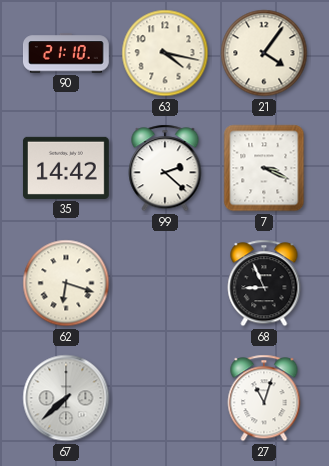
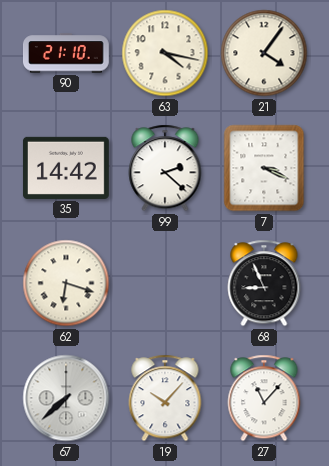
19: none -> 10:07
27: 11:03 -> 11:07
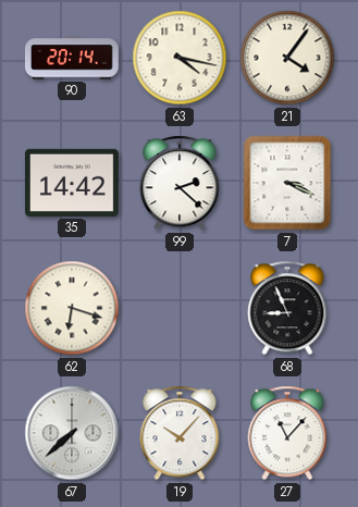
90: 21:10 -> 20:14
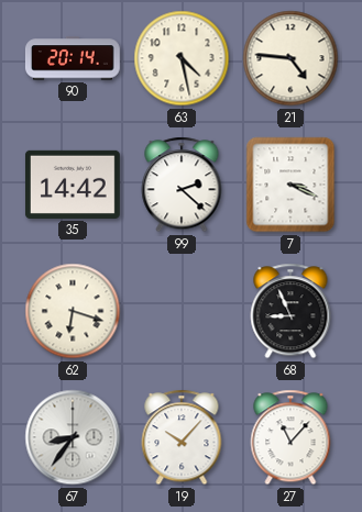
63: 4:17 -> 4:28
21: 4:06 -> 4:46
67: 7:38 -> 8:36
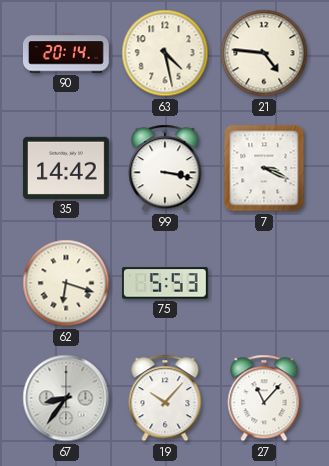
99: 2:22 -> 3:17
75: none -> 5:53
68: 8:56 -> none
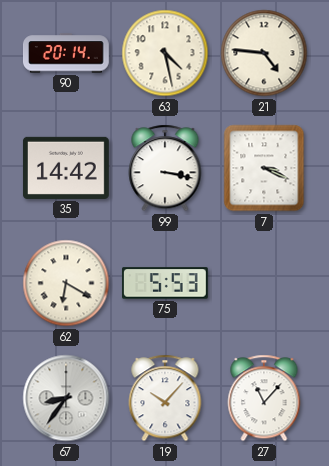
62: 6:18 -> 6:20
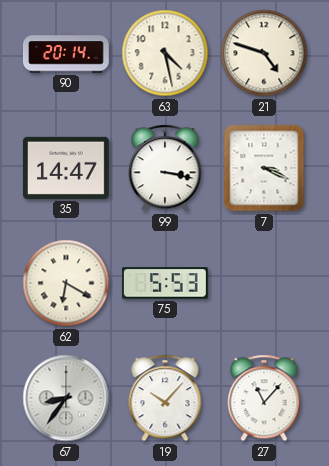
21: 4:46 -> 4:48
35: 14:42 -> 14:47
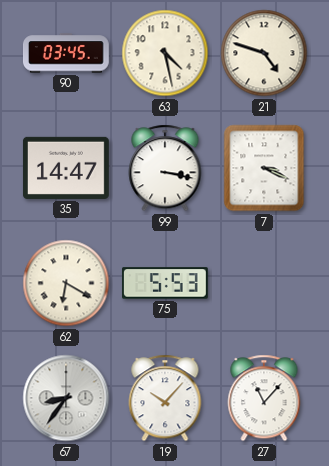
90: 20:14 -> 03:45
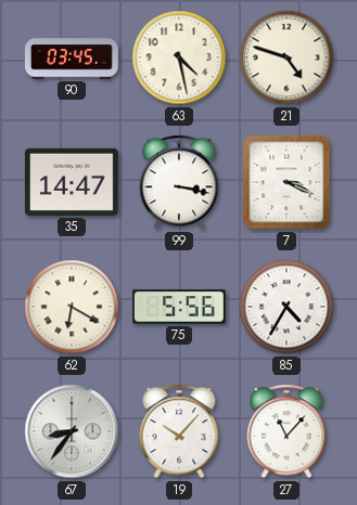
75: 5:53 -> 5:56
85: none -> 4:35
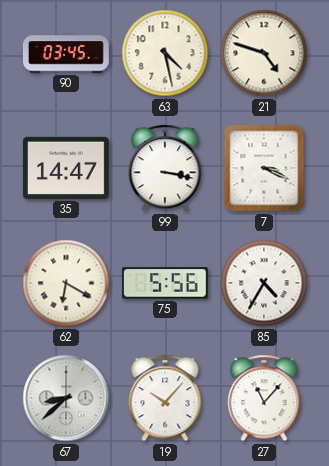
67: 8:36 -> 8:38
